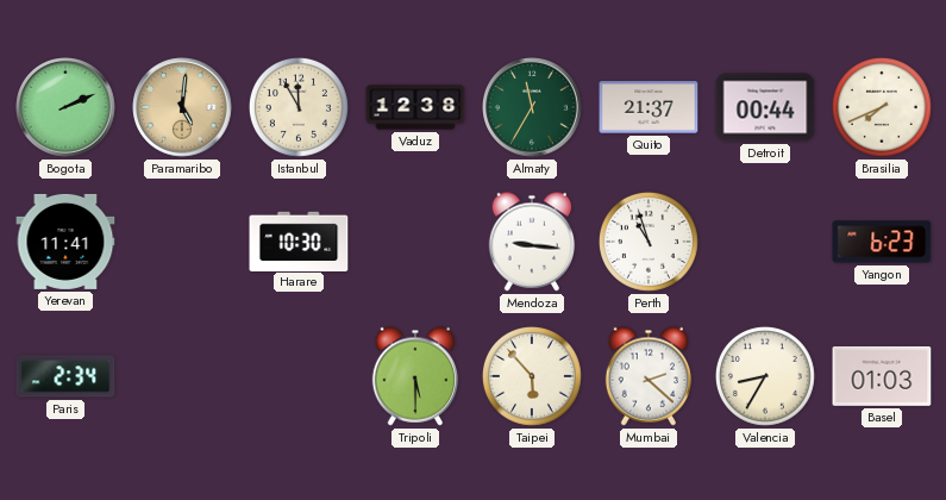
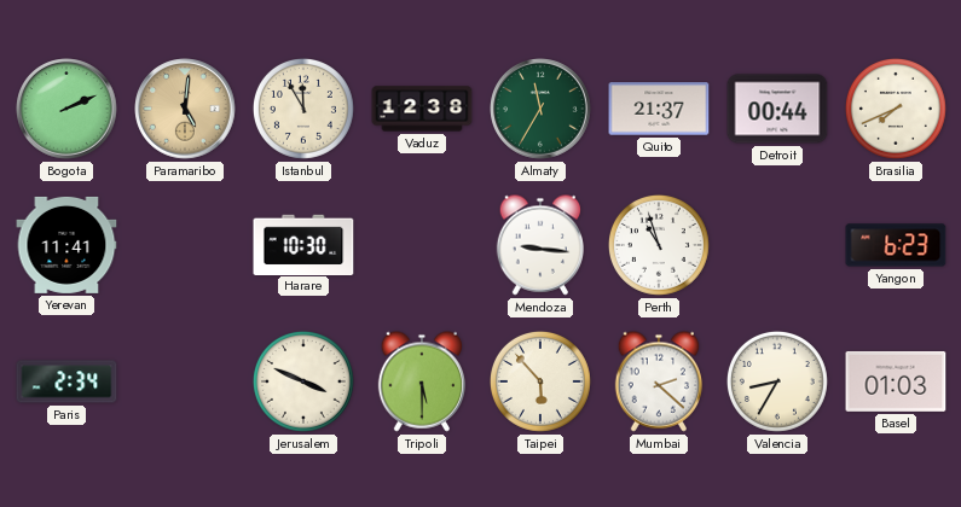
Jerusalem: none -> 3:49
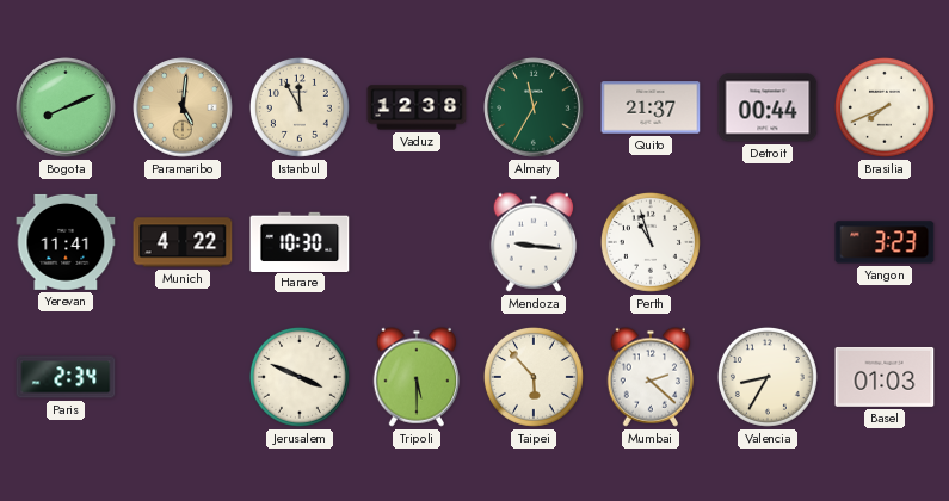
Bogota: 2:11 -> 8:11
Munich: none -> 4:22
Yangon: 6:23 -> 3:23
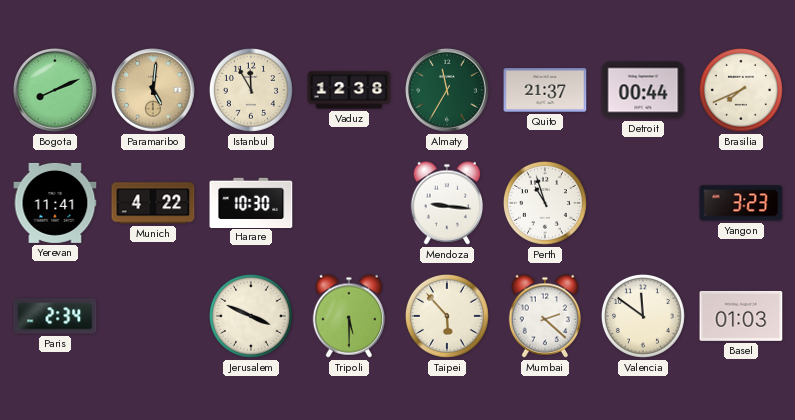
Valencia: 8:35 -> 11:51
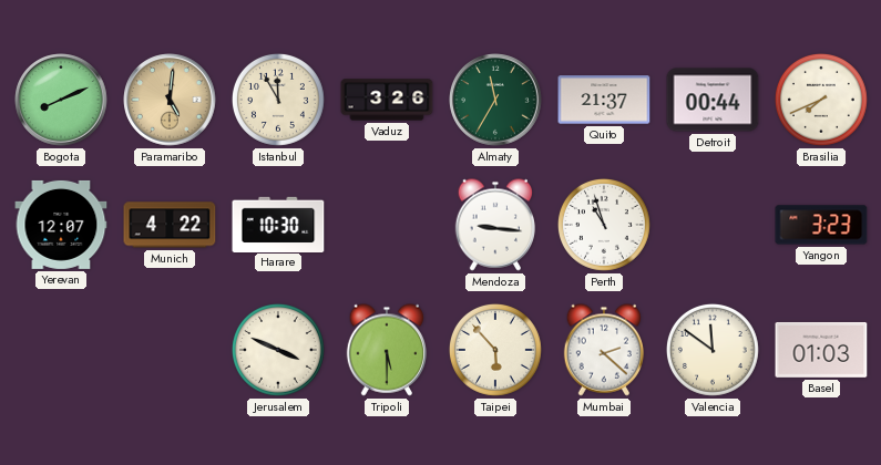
Vaduz: 12:38 -> 3:26
Yerevan: 11:41 -> 12:07
Paris: 2:34 -> none
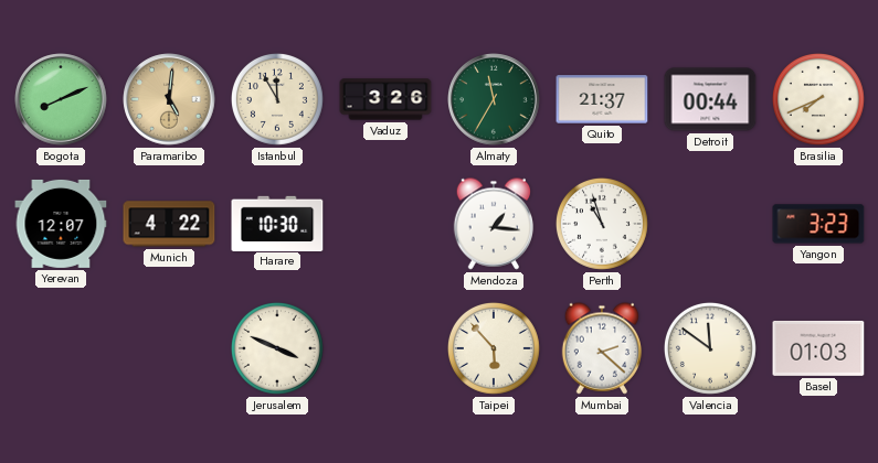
Mendoza: 9:16 -> 1:16
Tripoli: 5:30 -> none
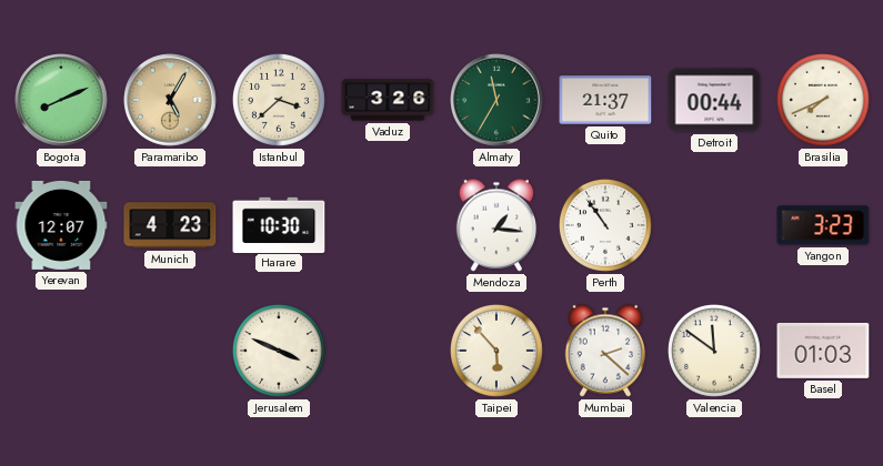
Paramaribo: 5:01 -> 5:05
Istanbul: 11:55 -> 3:38
Munich: 4:22 -> 4:23
Perth: 10:57 -> 10:54
